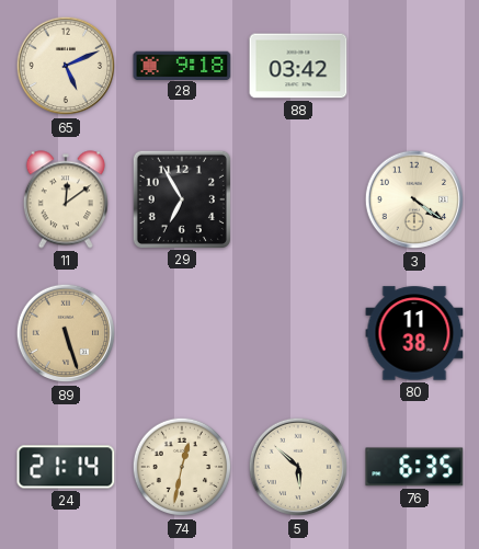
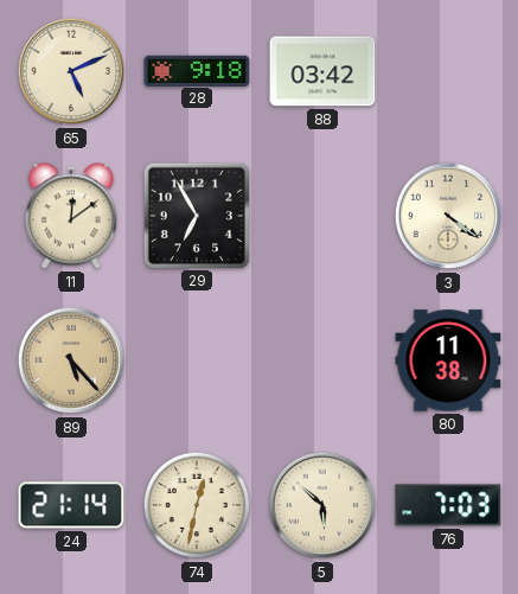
89: 5:27 -> 5:23
76: 6:35 -> 7:03
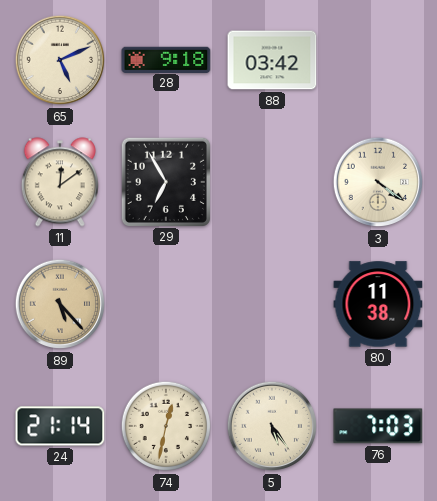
5: 5:52 -> 5:24
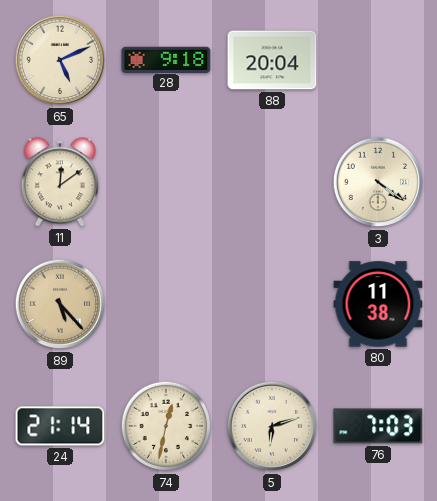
88: 03:42 -> 20:04
29: 6:55 -> none
5: 5:24 -> 6:12
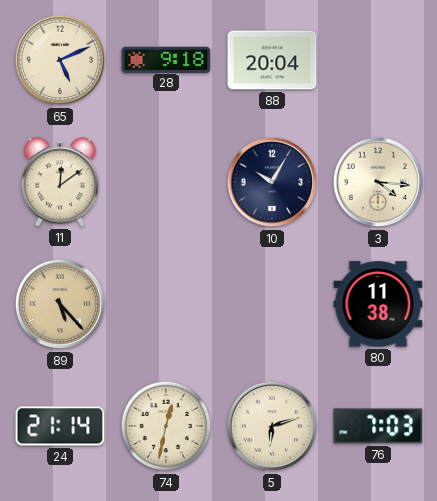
10: none -> 10:05
3: 4:21 -> 4:16
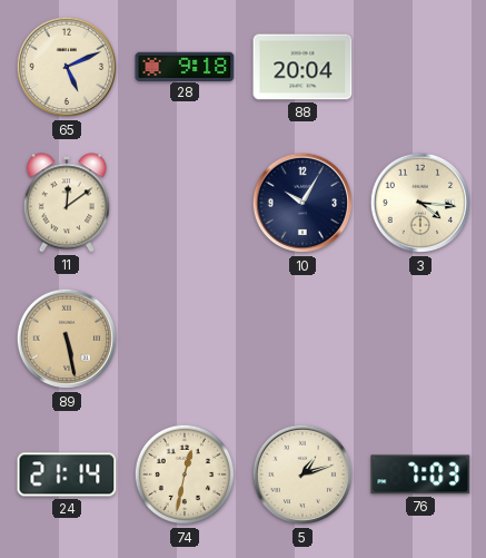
89: 5:23 -> 5:28
80: 11:38 -> none
5: 6:12 -> 1:12
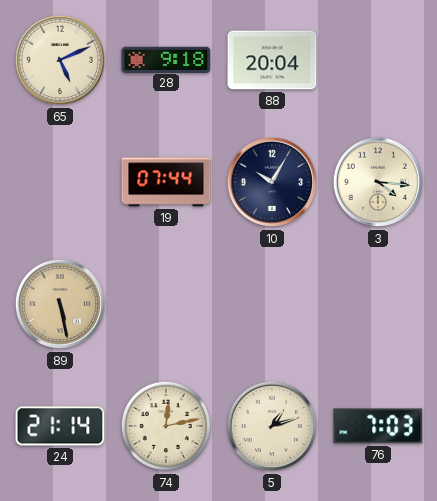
11: 12:09 -> none
19: none -> 07:44
74: 12:32 -> 12:13
